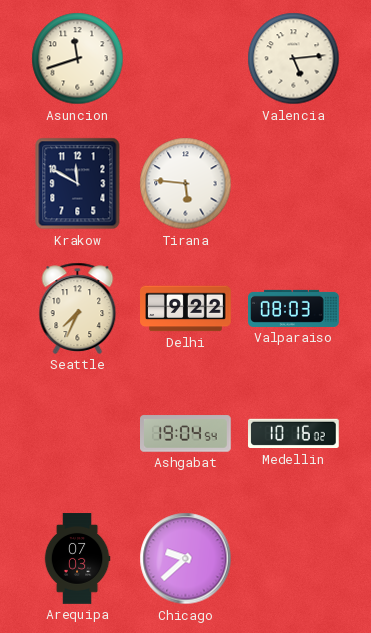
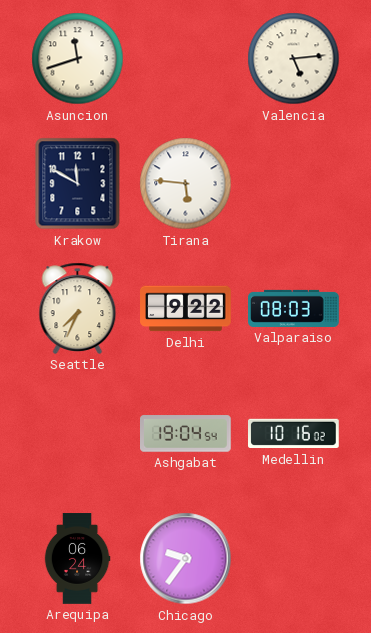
Arequipa: 07:03 -> 06:24
Chicago: 9:38 -> 9:36
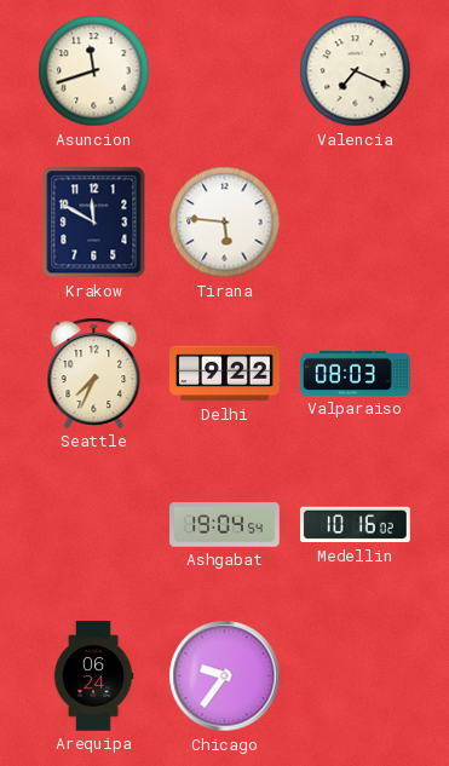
Valencia: 5:14 -> 7:19
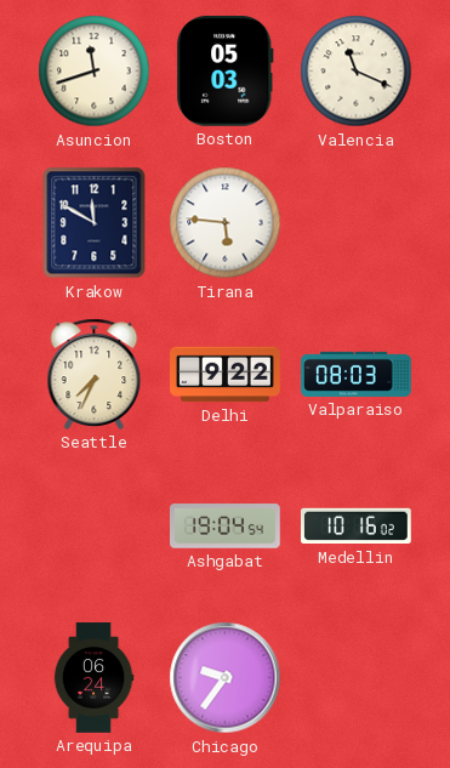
Boston: none -> 05:03
Valencia: 7:19 -> 11:19
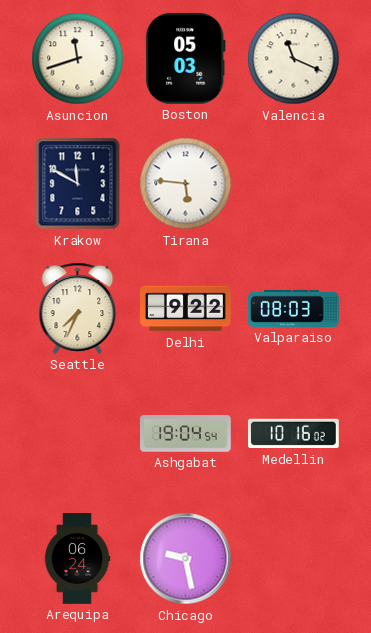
Chicago: 9:36 -> 9:28
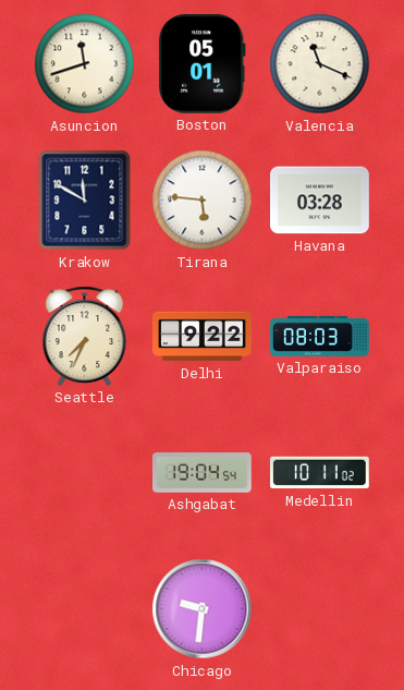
Boston: 05:03 -> 05:01
Havana: none -> 03:28
Medellin: 10:16 -> 10:11
Arequipa: 06:24 -> none
Chicago: 9:28 -> 9:31
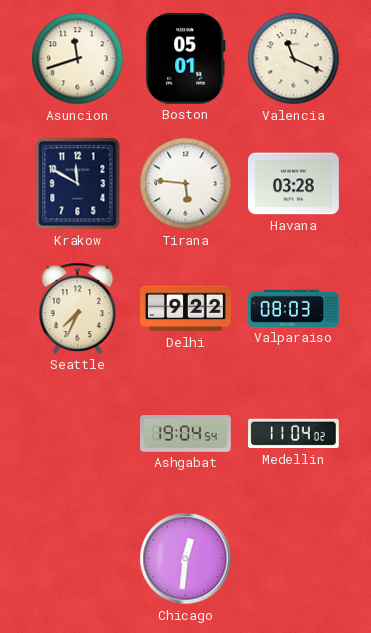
Medellin: 10:11 -> 11:04
Chicago: 9:31 -> 12:31
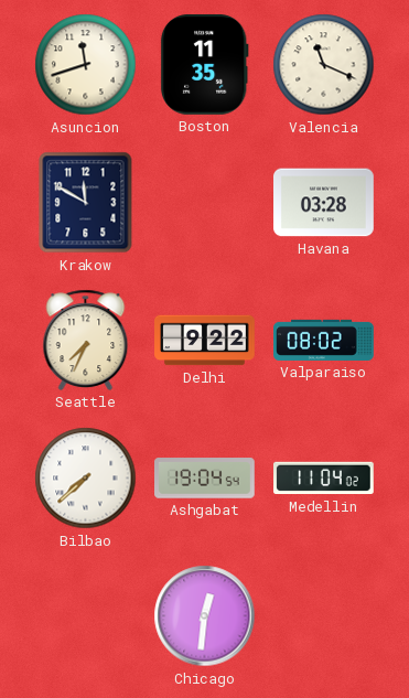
Boston: 05:01 -> 11:35
Tirana: 5:46 -> none
Valparaiso: 08:03 -> 08:02
Bilbao: none -> 7:38
